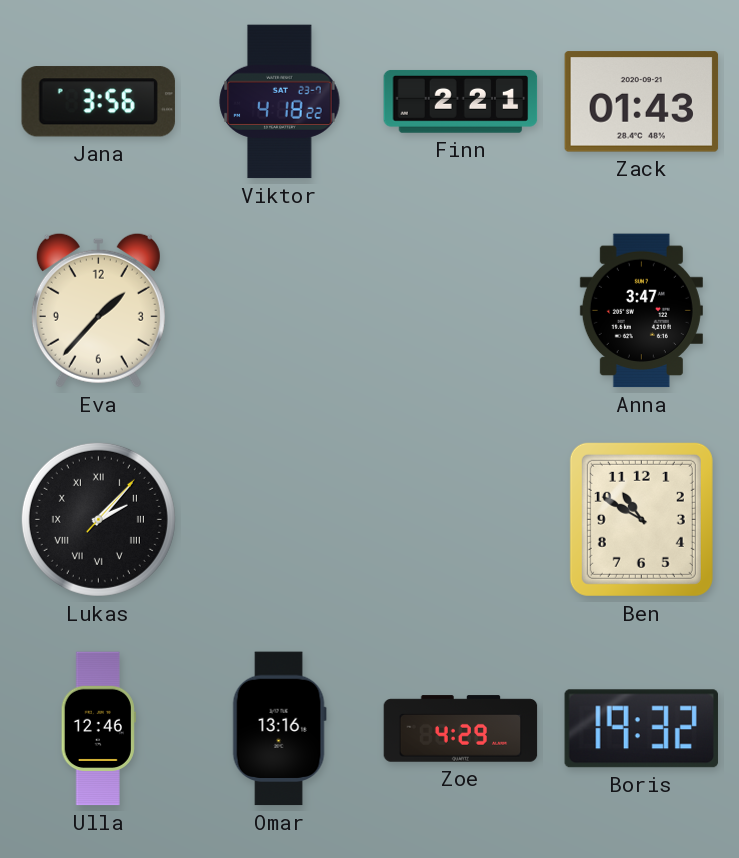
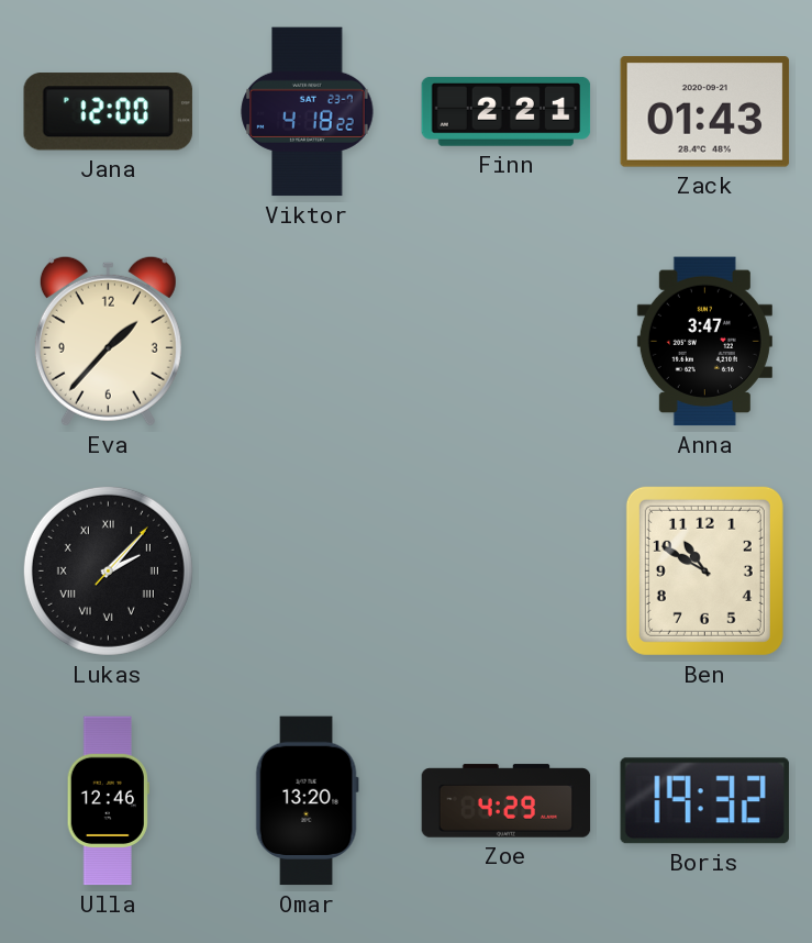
Jana: 3:56 -> 12:00
Omar: 13:16 -> 13:20
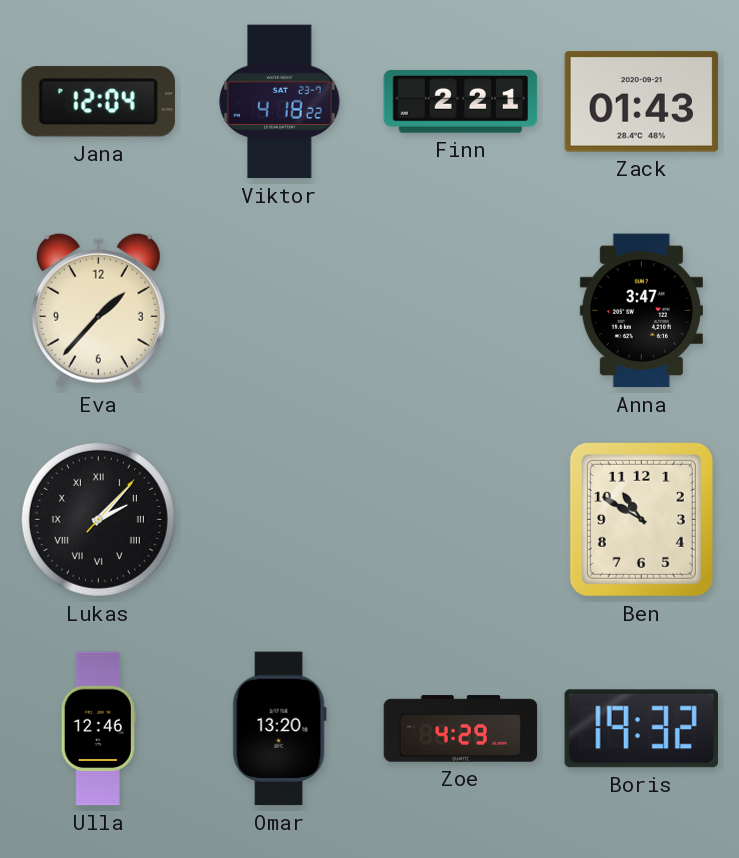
Jana: 12:00 -> 12:04
